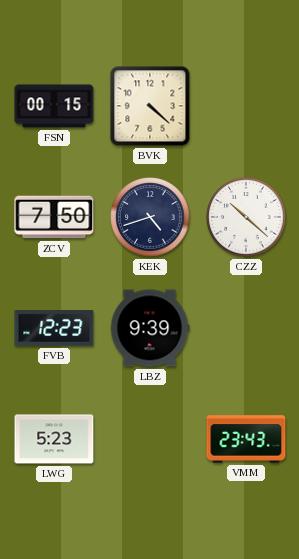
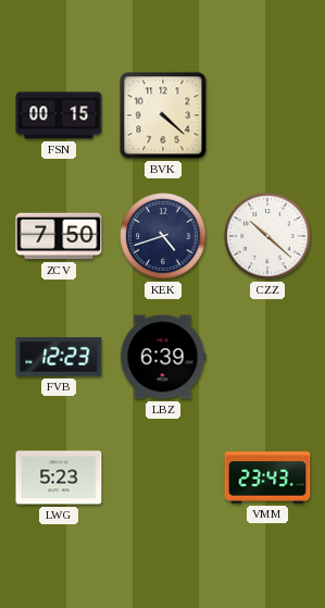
LBZ: 9:39 -> 6:39
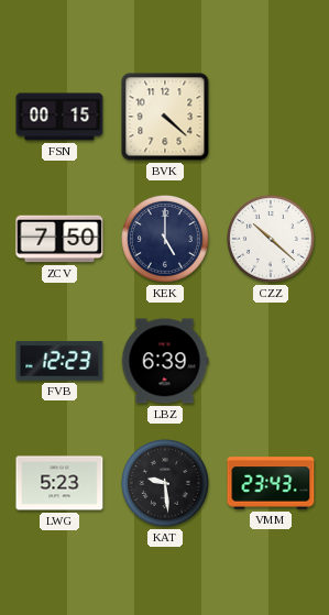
KEK: 4:42 -> 5:00
KAT: none -> 9:29
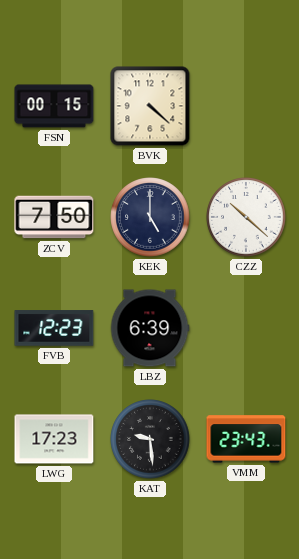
LWG: 5:23 -> 17:23
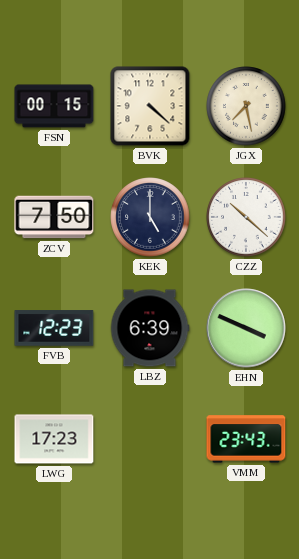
JGX: none -> 7:28
EHN: none -> 3:49
KAT: 9:29 -> none
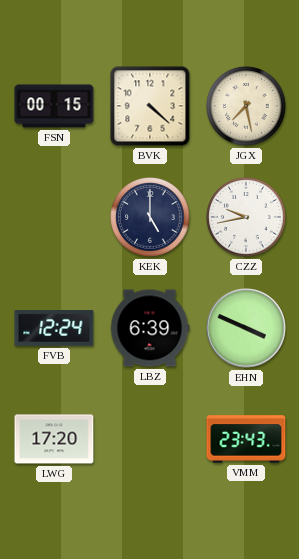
ZCV: 7:50 -> none
CZZ: 10:22 -> 9:43
FVB: 12:23 -> 12:24
LWG: 17:23 -> 17:20
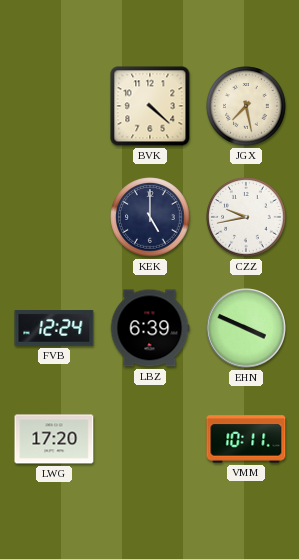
FSN: 00:15 -> none
VMM: 23:43 -> 10:11
